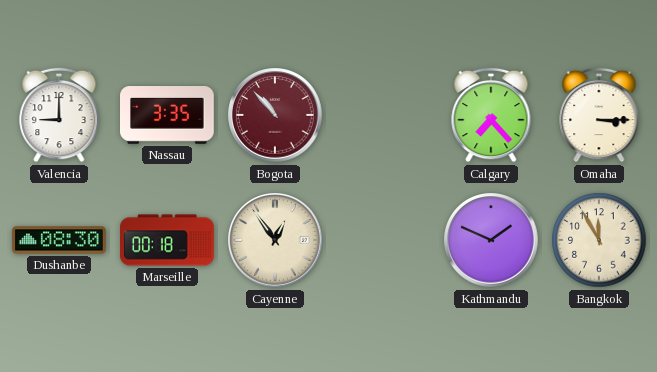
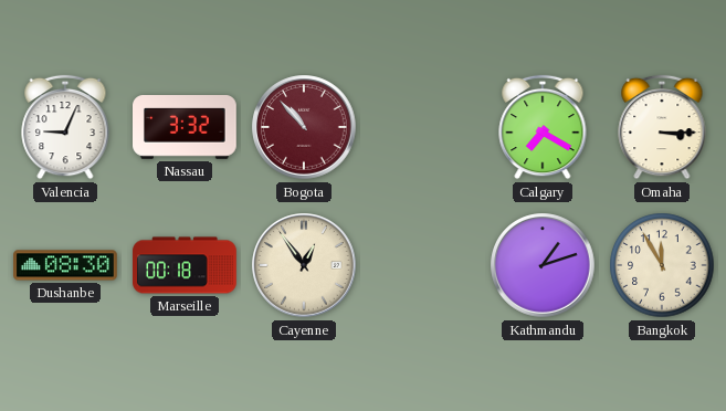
Valencia: 9:00 -> 9:04
Nassau: 3:35 -> 3:32
Calgary: 7:23 -> 7:20
Kathmandu: 1:49 -> 1:12
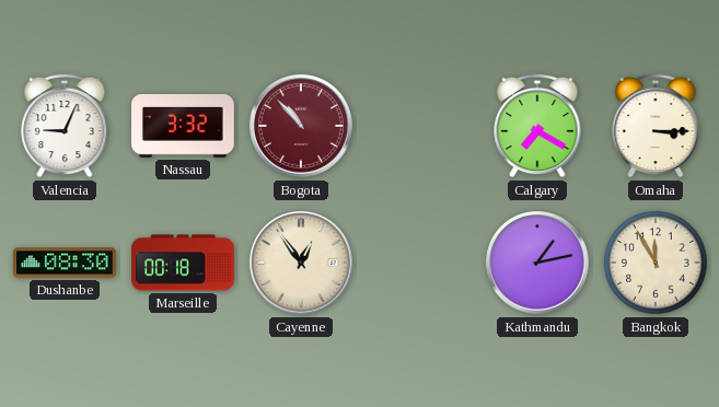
Kathmandu: 1:12 -> 1:13
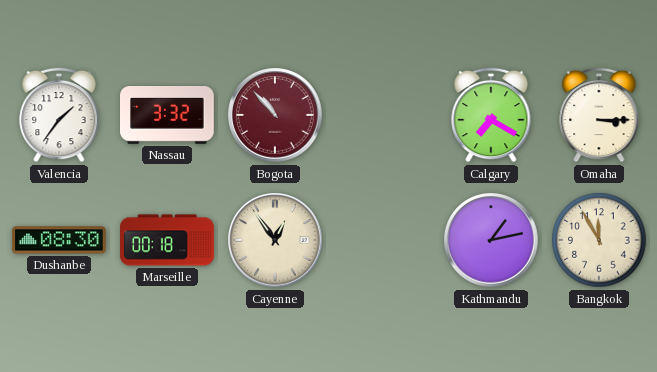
Valencia: 9:04 -> 1:36
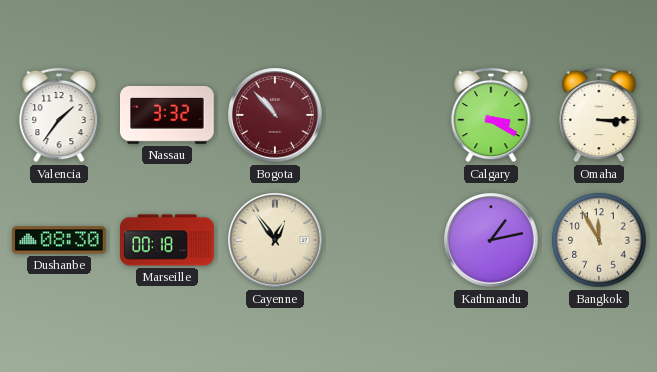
Calgary: 7:20 -> 3:20
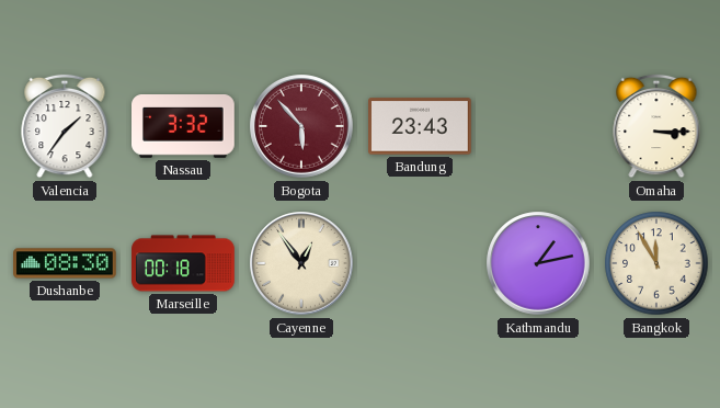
Bogota: 10:53 -> 5:53
Bandung: none -> 23:43
Calgary: 3:20 -> none
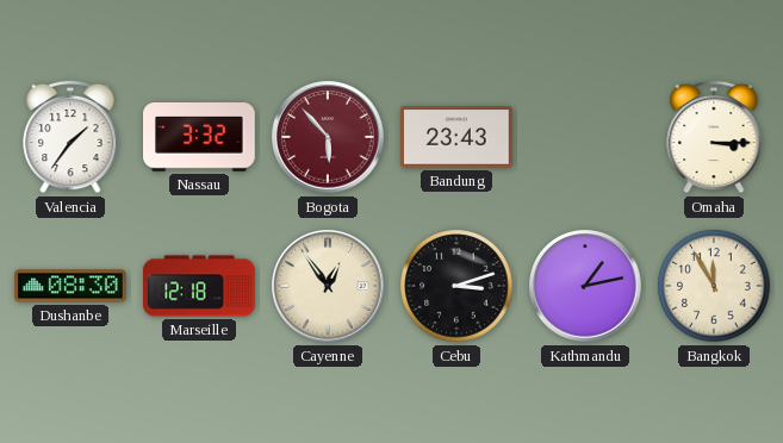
Marseille: 00:18 -> 12:18
Cebu: none -> 3:12
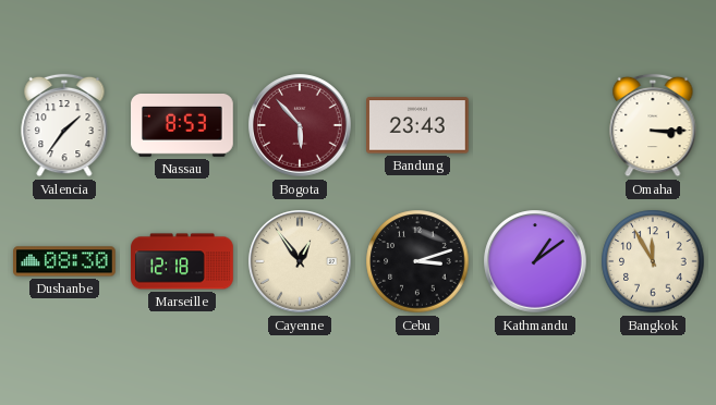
Nassau: 3:32 -> 8:53
Kathmandu: 1:13 -> 1:09
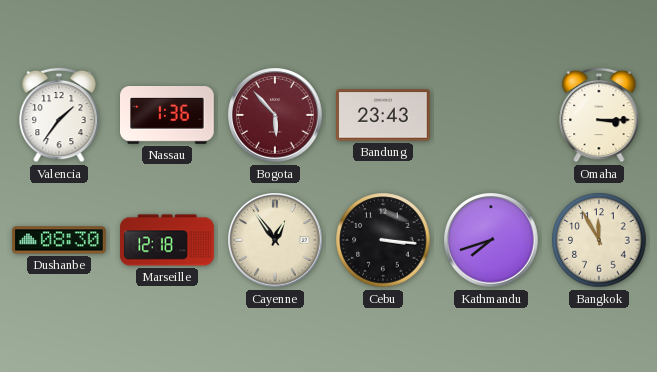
Nassau: 8:53 -> 1:36
Cebu: 3:12 -> 3:16
Kathmandu: 1:09 -> 7:42
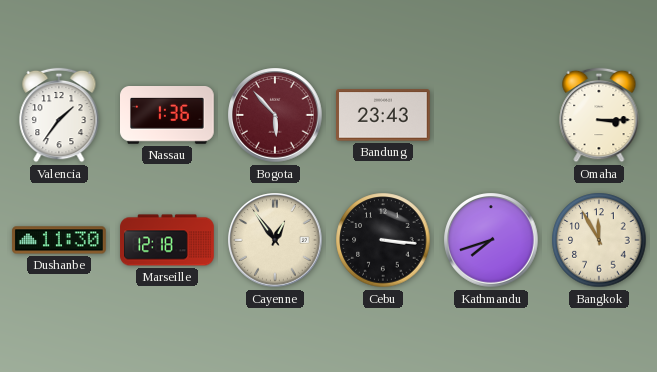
Dushanbe: 08:30 -> 11:30
